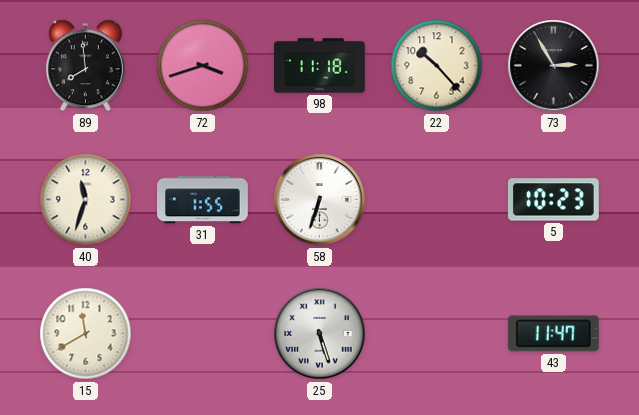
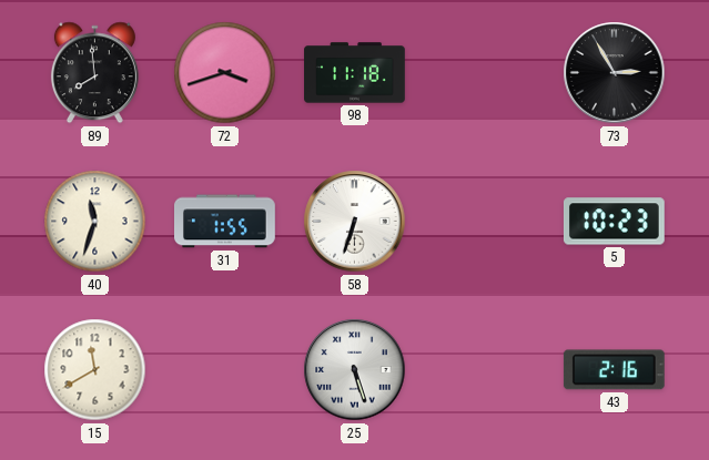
22: 10:23 -> none
43: 11:47 -> 2:16
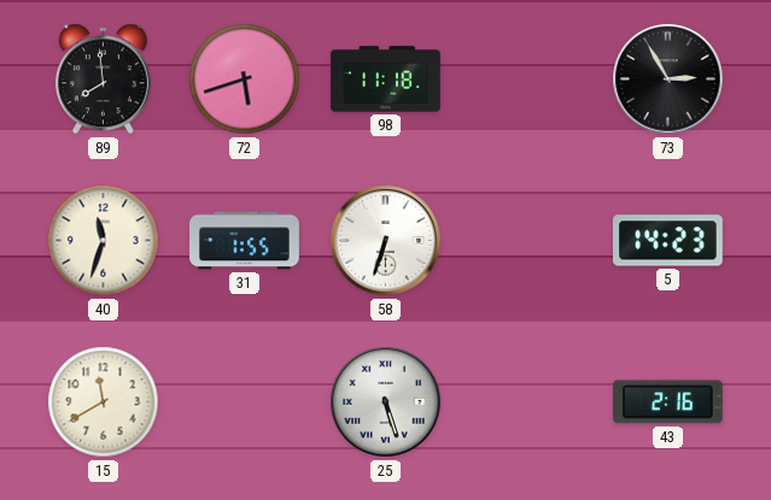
72: 3:42 -> 5:42
5: 10:23 -> 14:23
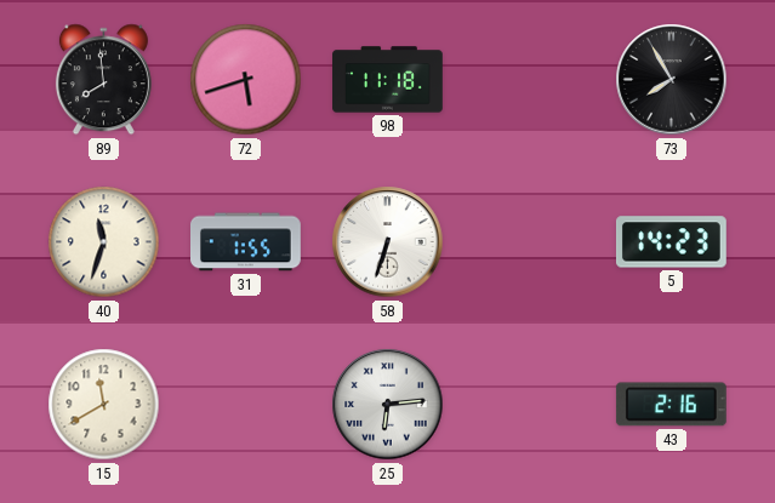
73: 2:55 -> 7:55
25: 5:27 -> 6:14
